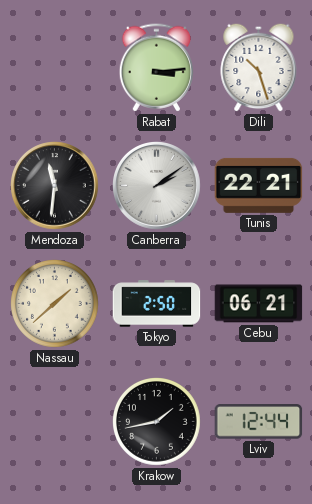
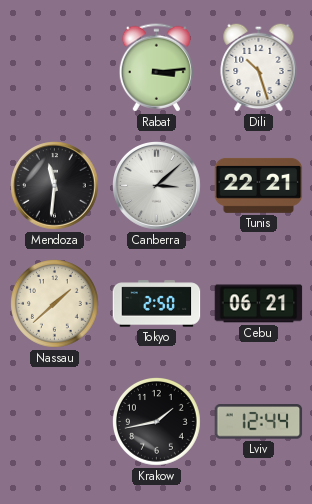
Canberra: 2:09 -> 3:08
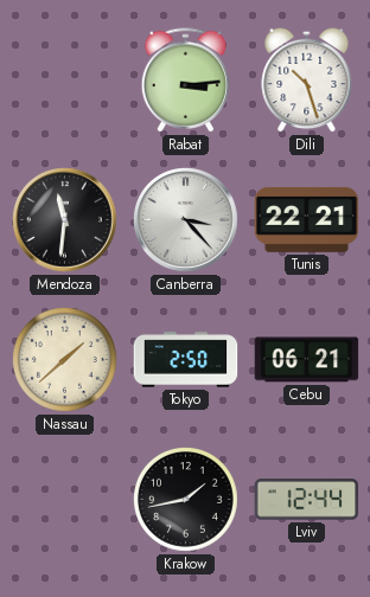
Canberra: 3:08 -> 3:23
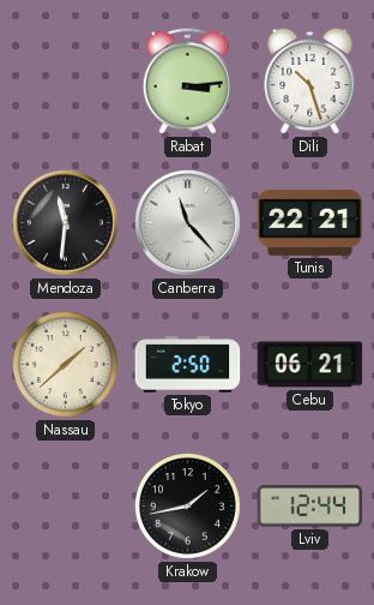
Canberra: 3:23 -> 11:23
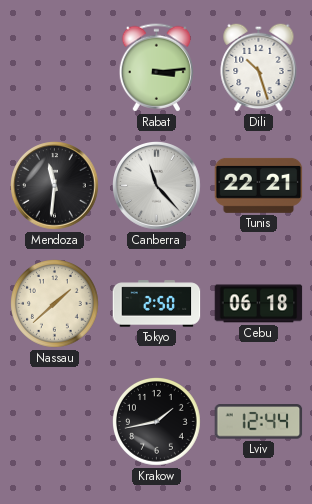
Cebu: 06:21 -> 06:18
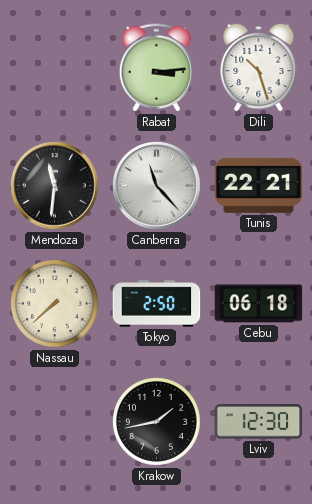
Nassau: 1:38 -> 7:38
Lviv: 12:44 -> 12:30
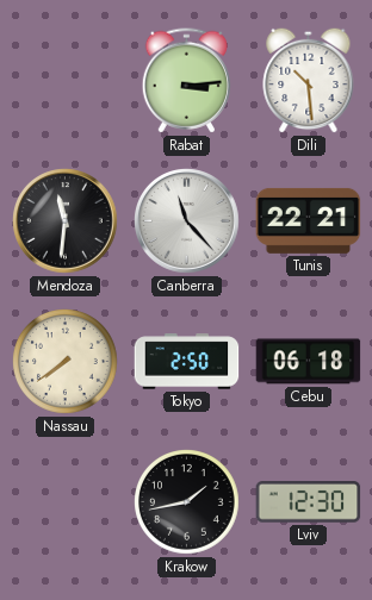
Dili: 10:27 -> 10:29
Nassau: 7:38 -> 7:39
